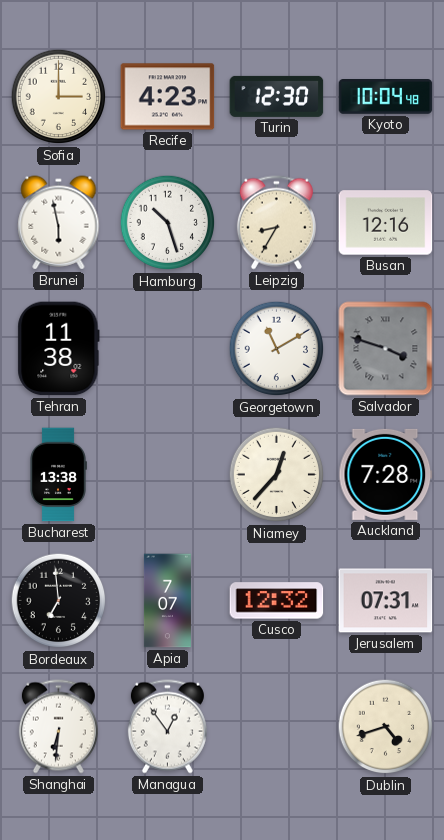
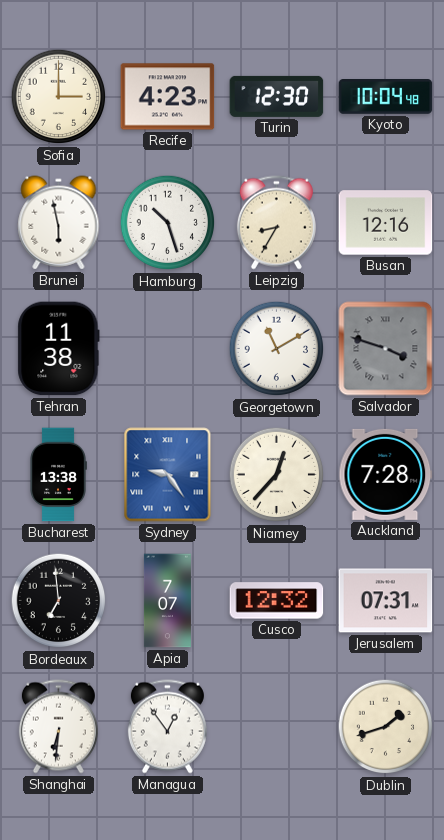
Sydney: none -> 9:24
Dublin: 4:42 -> 1:42
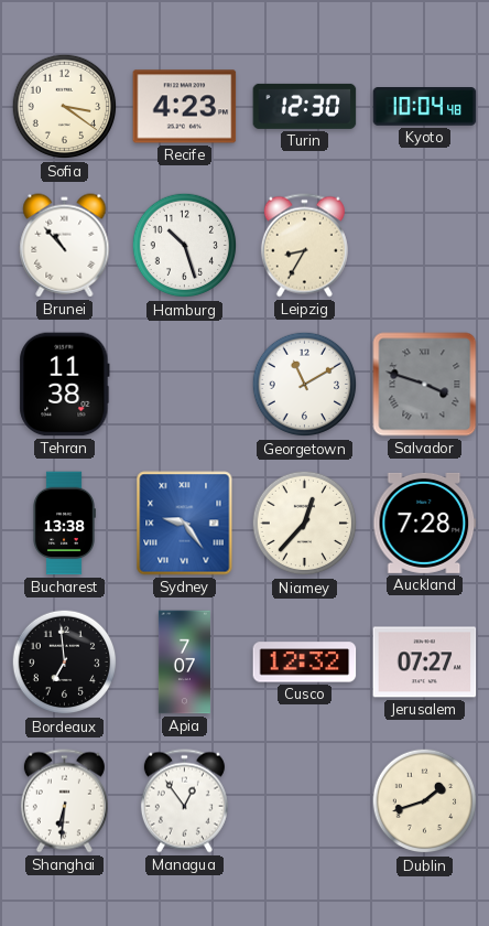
Sofia: 3:00 -> 3:21
Brunei: 5:58 -> 10:53
Busan: 12:16 -> none
Jerusalem: 07:31 -> 07:27
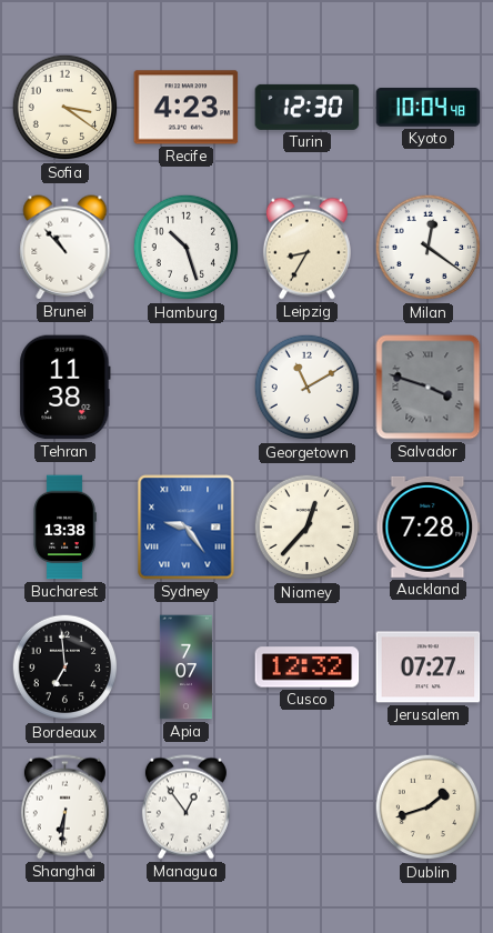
Milan: none -> 12:21
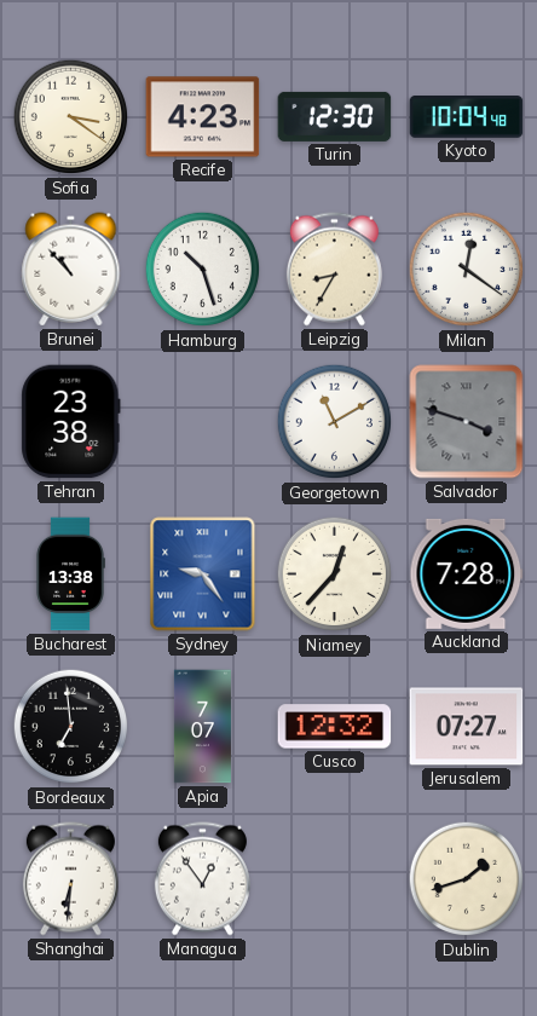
Tehran: 11:38 -> 23:38
